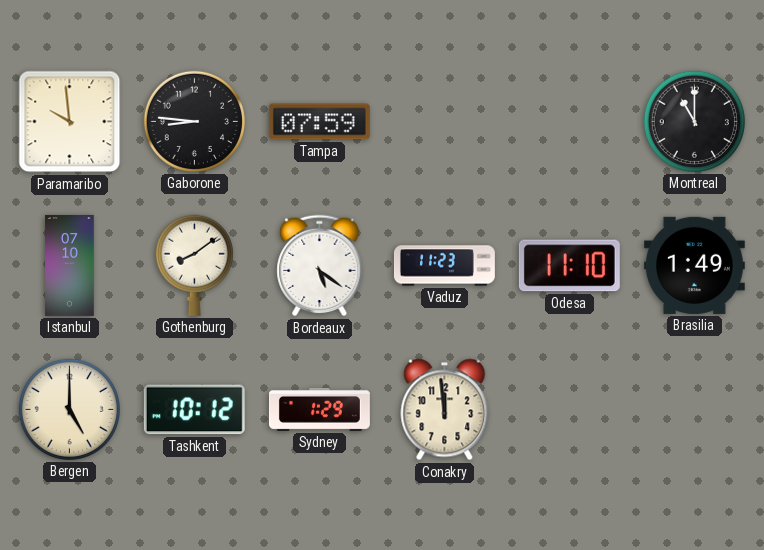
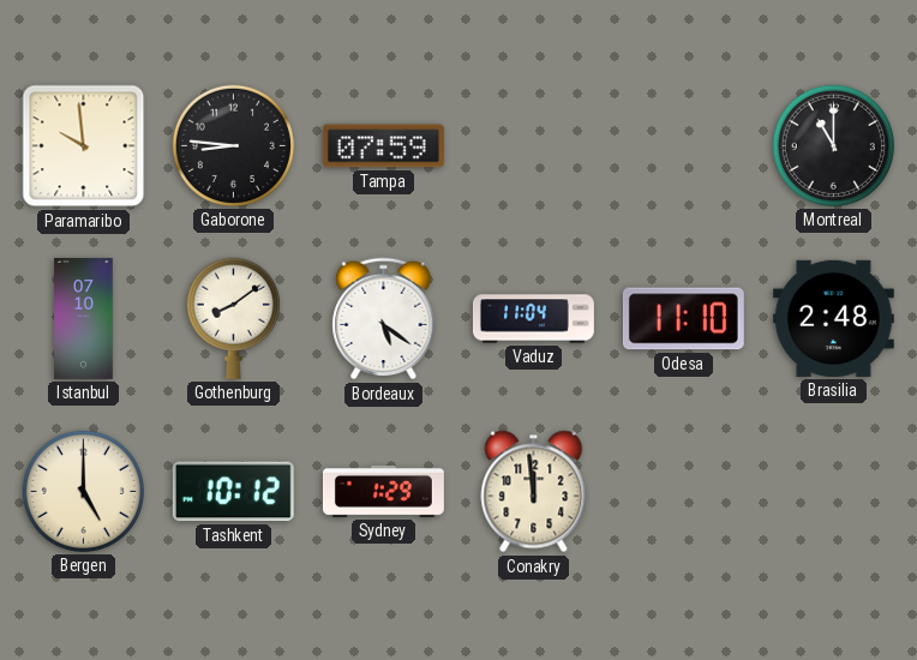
Vaduz: 11:23 -> 11:04
Brasilia: 1:49 -> 2:48
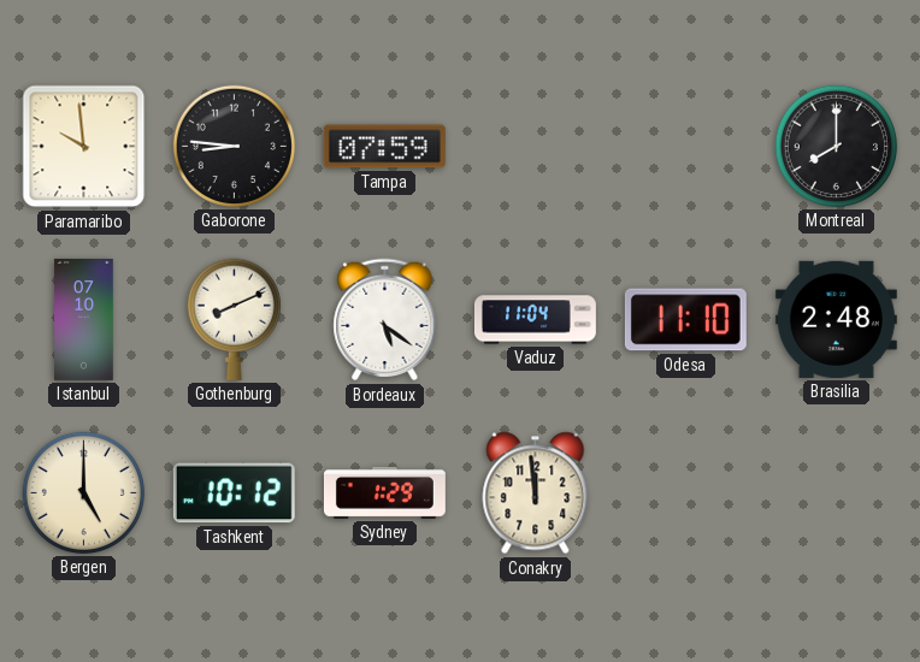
Montreal: 11:00 -> 8:00
Gothenburg: 8:09 -> 8:11
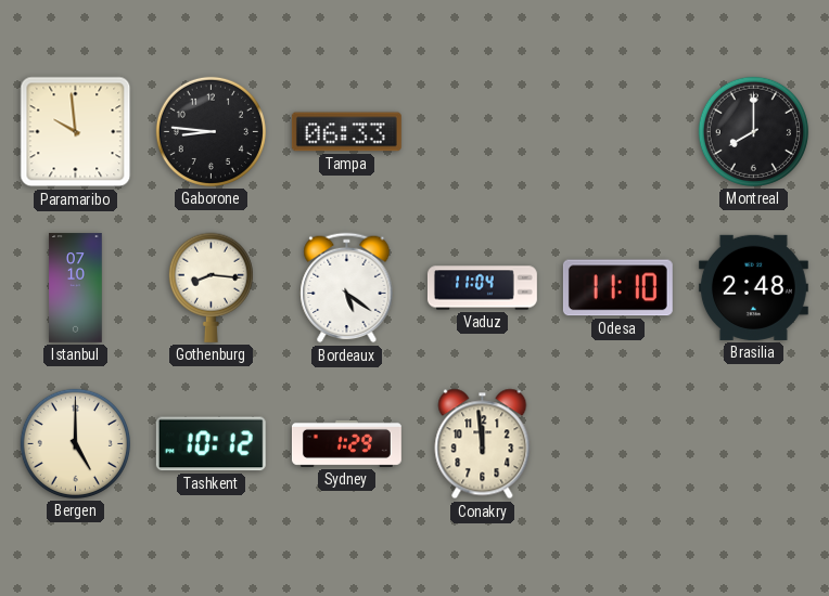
Tampa: 07:59 -> 06:33
Gothenburg: 8:11 -> 8:16
